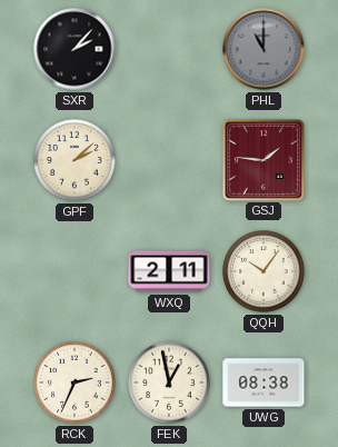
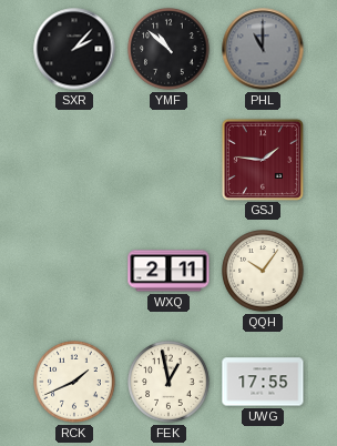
YMF: none -> 10:52
GPF: 2:08 -> none
RCK: 2:34 -> 1:41
UWG: 08:38 -> 17:55
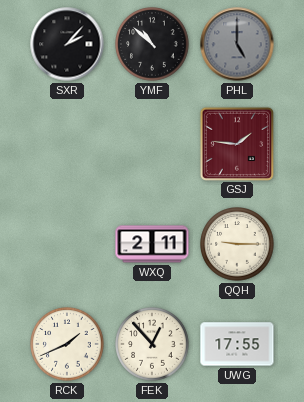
PHL: 11:00 -> 5:00
QQH: 10:06 -> 9:15
FEK: 12:58 -> 12:53
